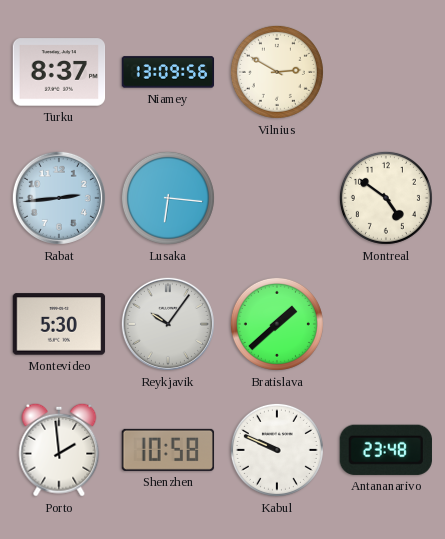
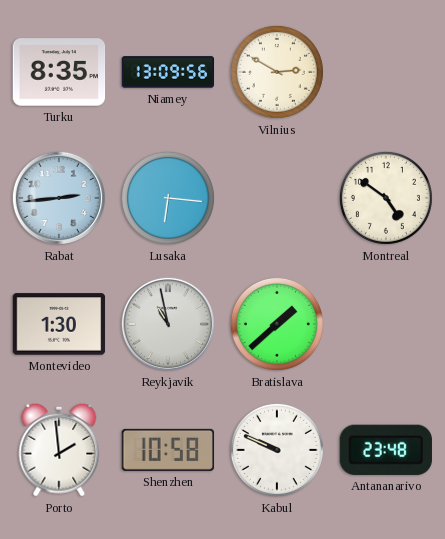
Turku: 8:37 -> 8:35
Montevideo: 5:30 -> 1:30
Reykjavik: 10:06 -> 10:58
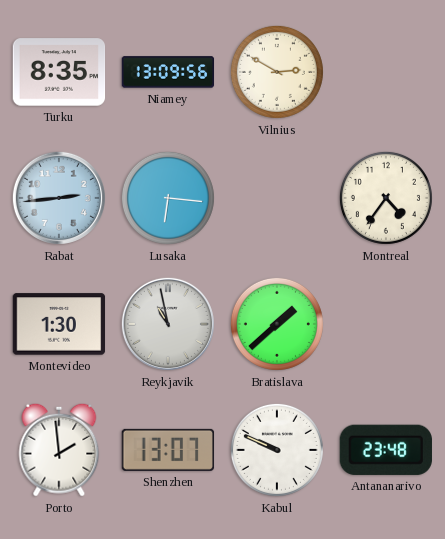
Montreal: 4:51 -> 4:36
Shenzhen: 10:58 -> 13:07
